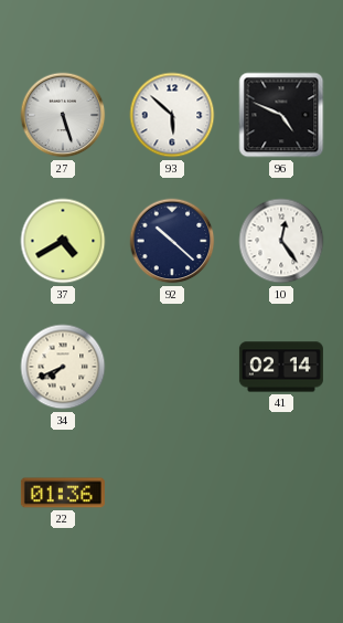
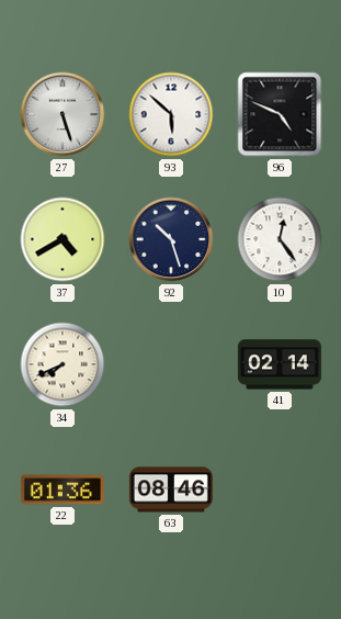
92: 10:22 -> 10:27
63: none -> 08:46
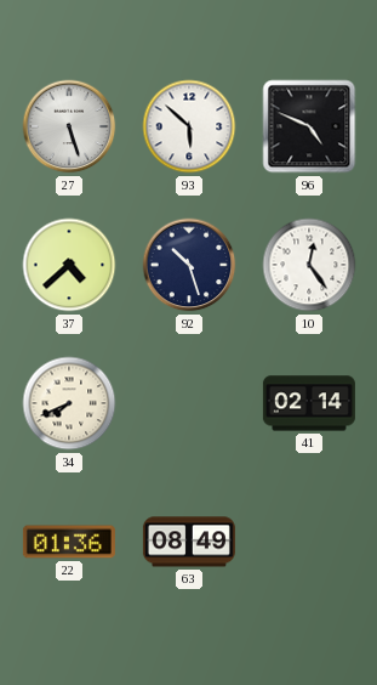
37: 4:40 -> 4:38
63: 08:46 -> 08:49
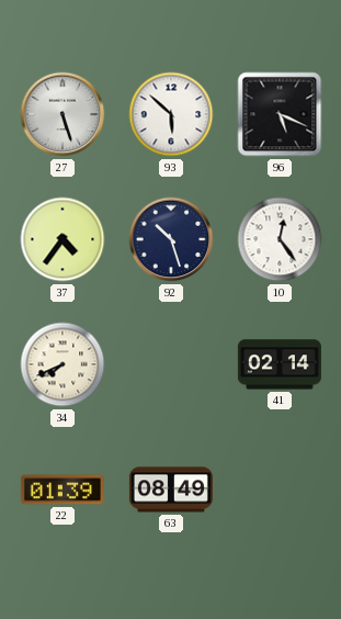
96: 4:49 -> 5:19
37: 4:38 -> 4:36
22: 01:36 -> 01:39
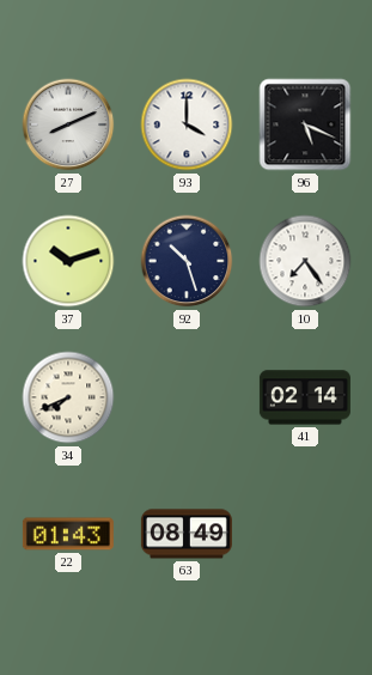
27: 5:27 -> 8:11
93: 5:52 -> 4:00
37: 4:36 -> 10:12
10: 12:24 -> 7:24
22: 01:39 -> 01:43
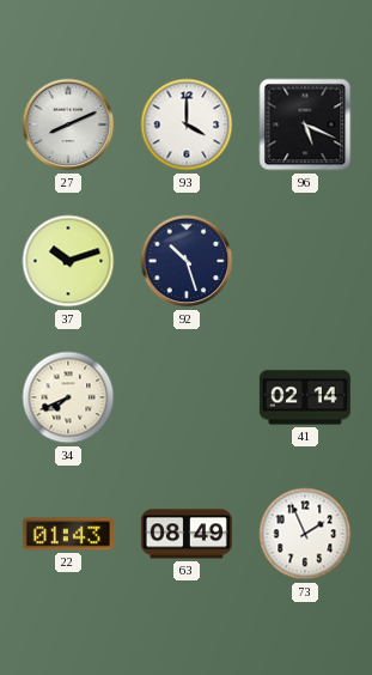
10: 7:24 -> none
73: none -> 1:56
